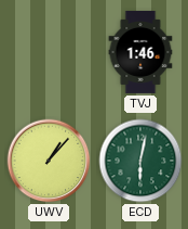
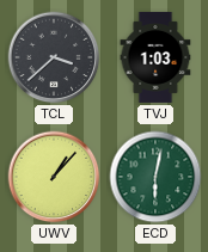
TCL: none -> 3:38
TVJ: 1:46 -> 1:03
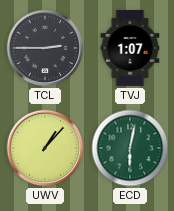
TCL: 3:38 -> 2:45
TVJ: 1:03 -> 1:07
